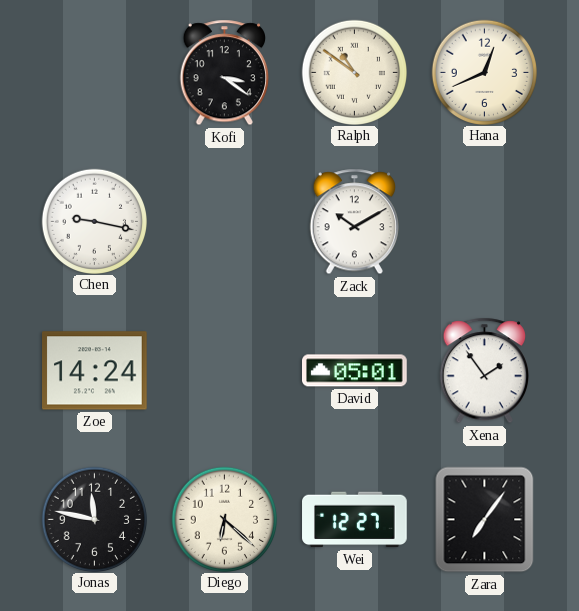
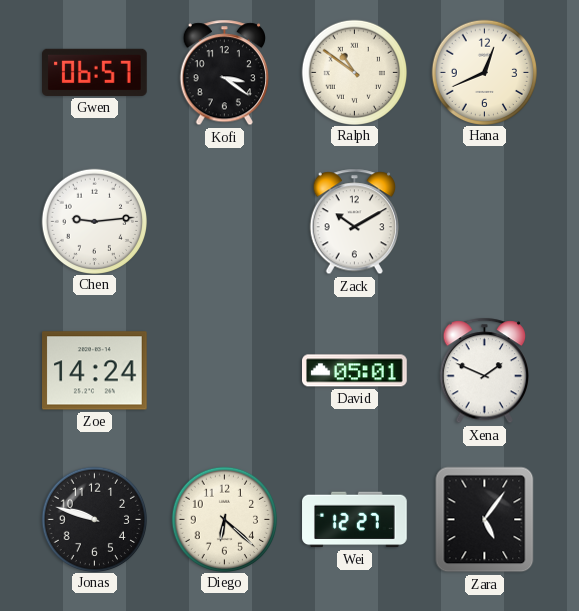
Gwen: none -> 06:57
Chen: 9:17 -> 9:14
Xena: 1:54 -> 1:49
Jonas: 11:47 -> 9:48
Zara: 7:06 -> 5:06
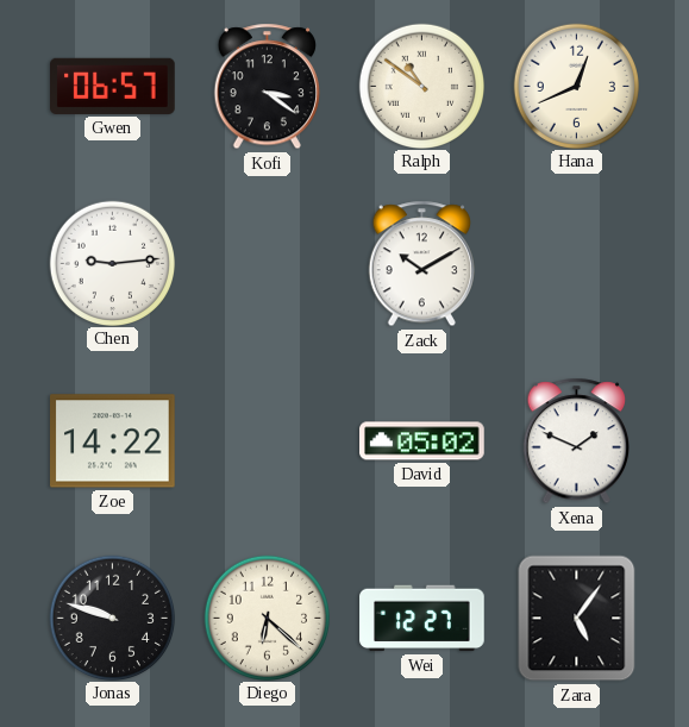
Zoe: 14:24 -> 14:22
David: 05:01 -> 05:02
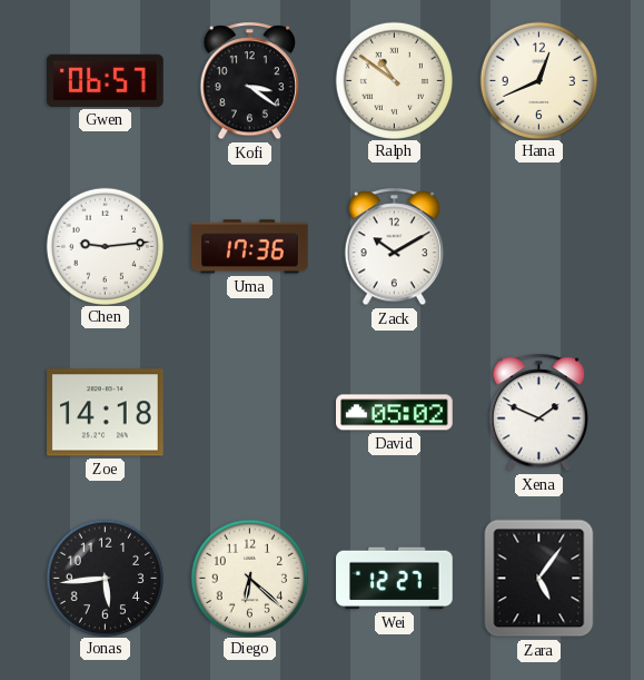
Uma: none -> 17:36
Zoe: 14:22 -> 14:18
Jonas: 9:48 -> 5:44
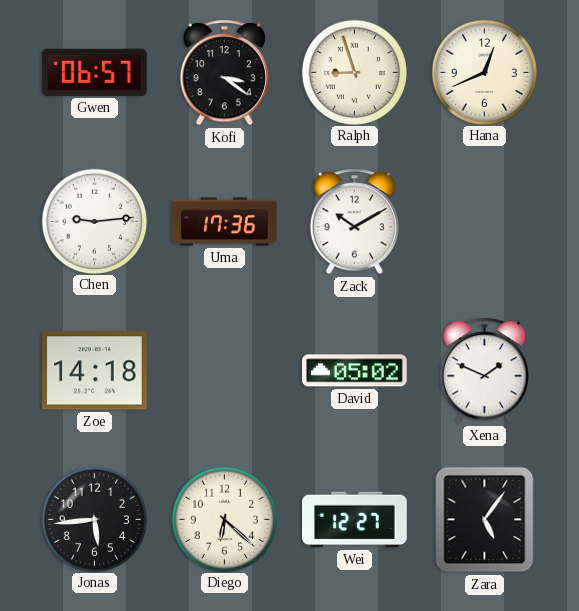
Ralph: 10:51 -> 8:57
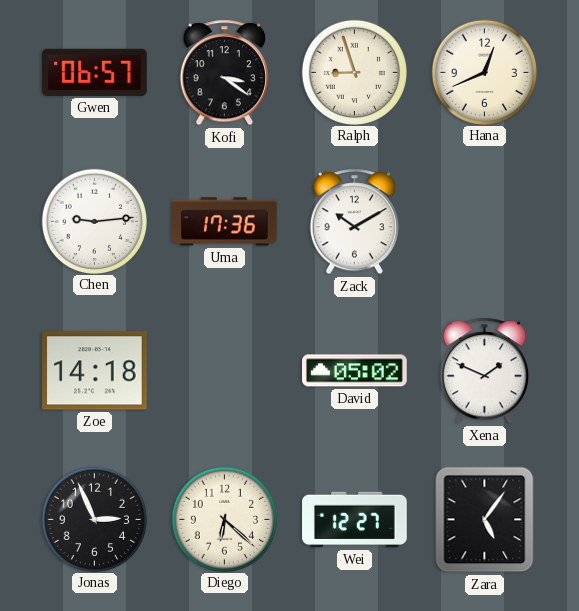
Jonas: 5:44 -> 2:56
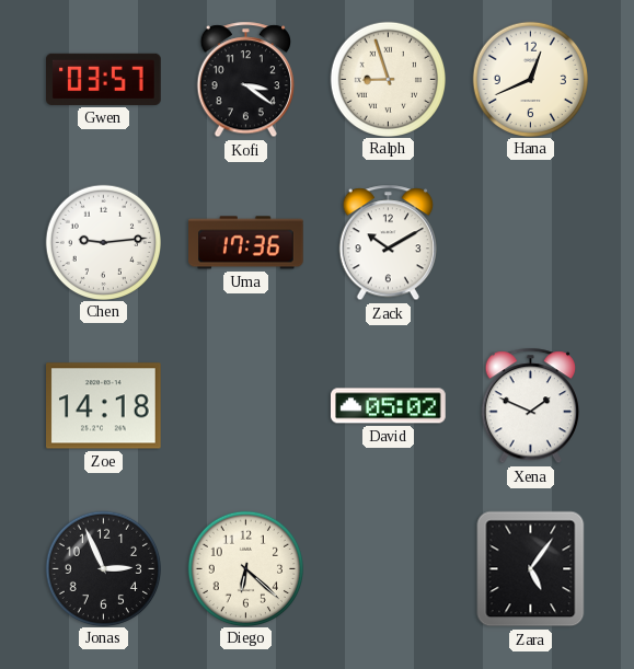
Gwen: 06:57 -> 03:57
Wei: 12:27 -> none
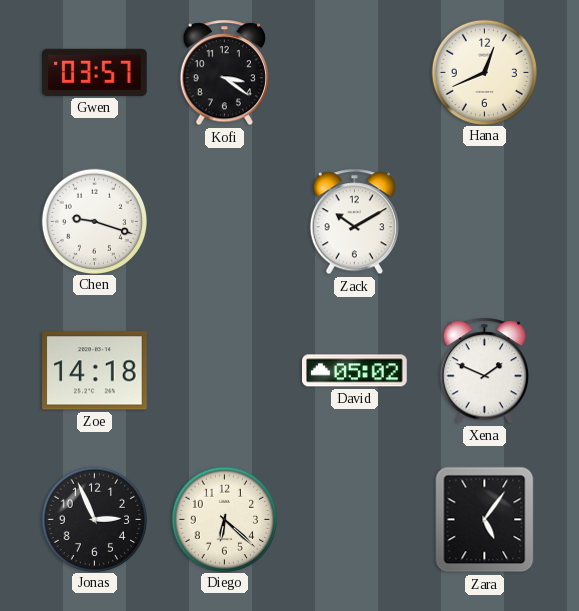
Ralph: 8:57 -> none
Chen: 9:14 -> 9:18
Uma: 17:36 -> none
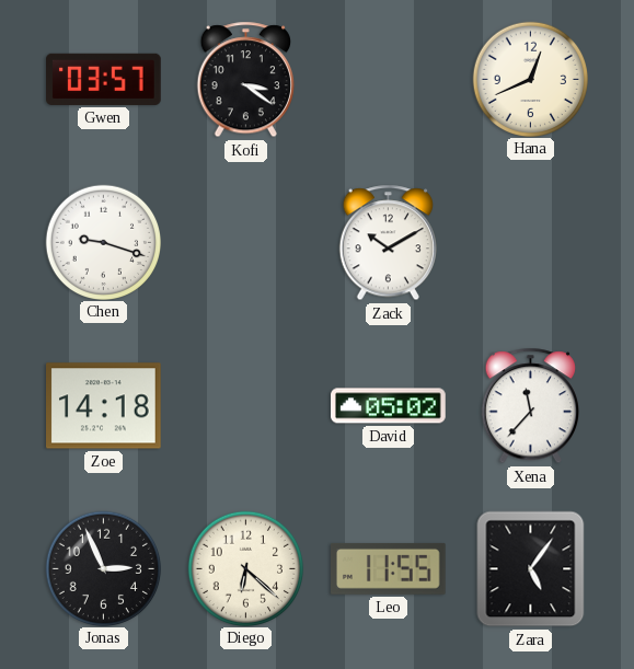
Xena: 1:49 -> 11:37
Leo: none -> 11:55
